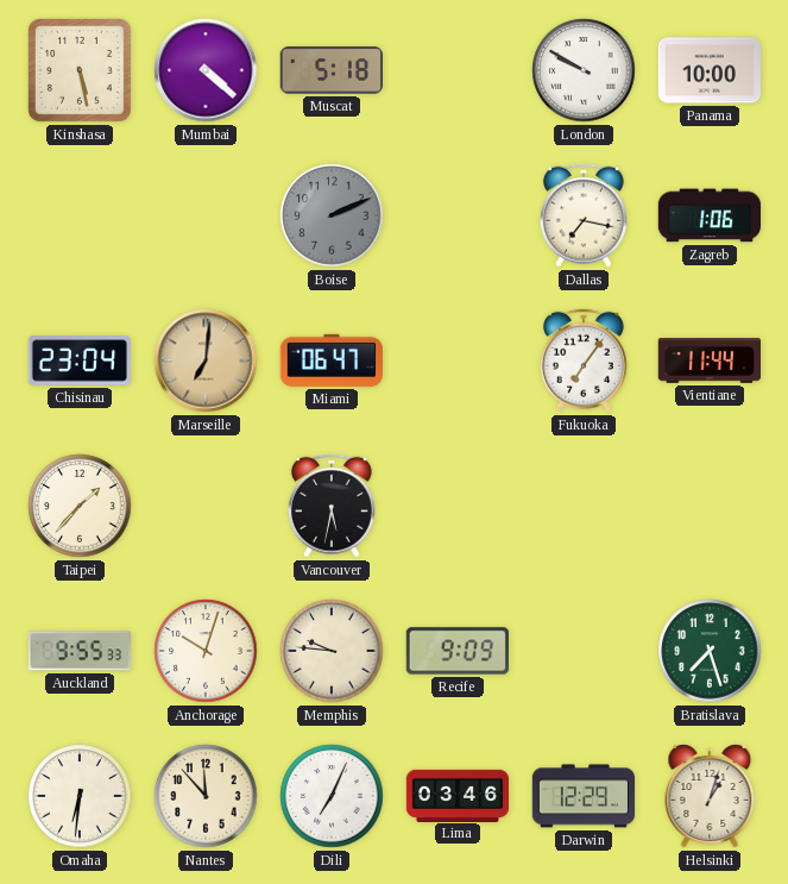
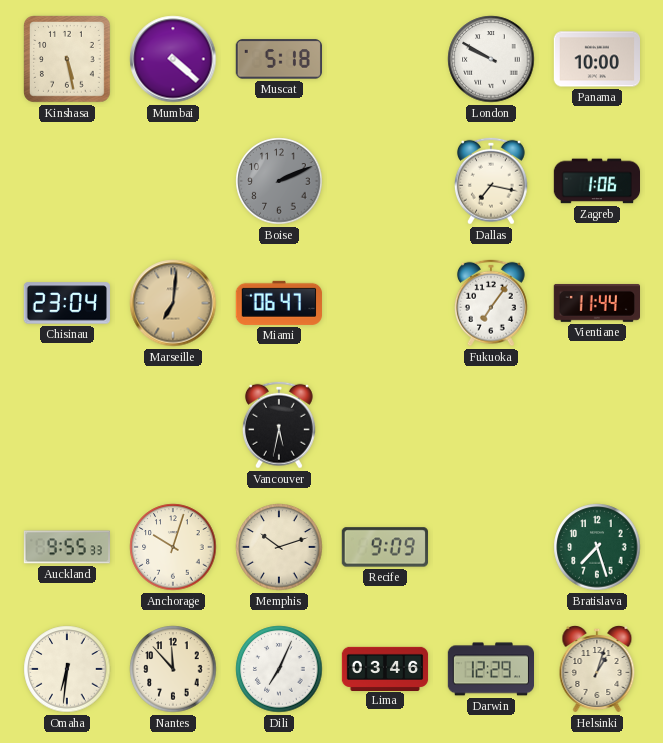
Taipei: 1:37 -> none
Memphis: 9:46 -> 10:12
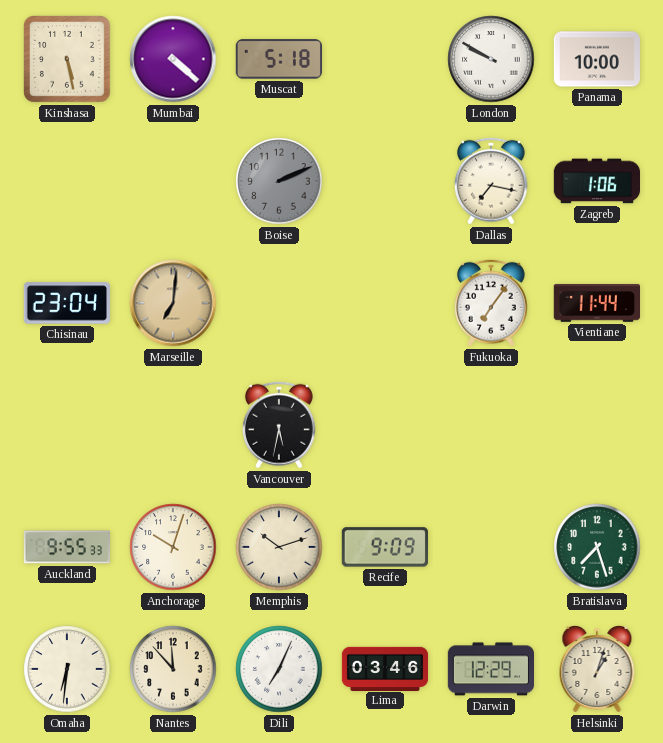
Miami: 06:47 -> none
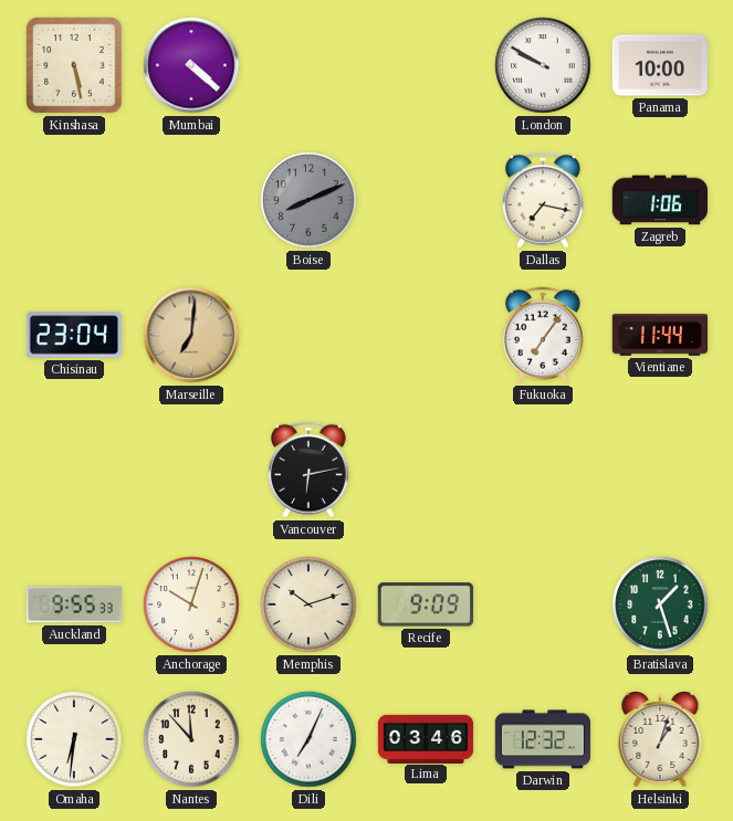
Muscat: 5:18 -> none
Boise: 2:11 -> 8:11
Vancouver: 5:32 -> 6:13
Bratislava: 7:27 -> 1:27
Darwin: 12:29 -> 12:32
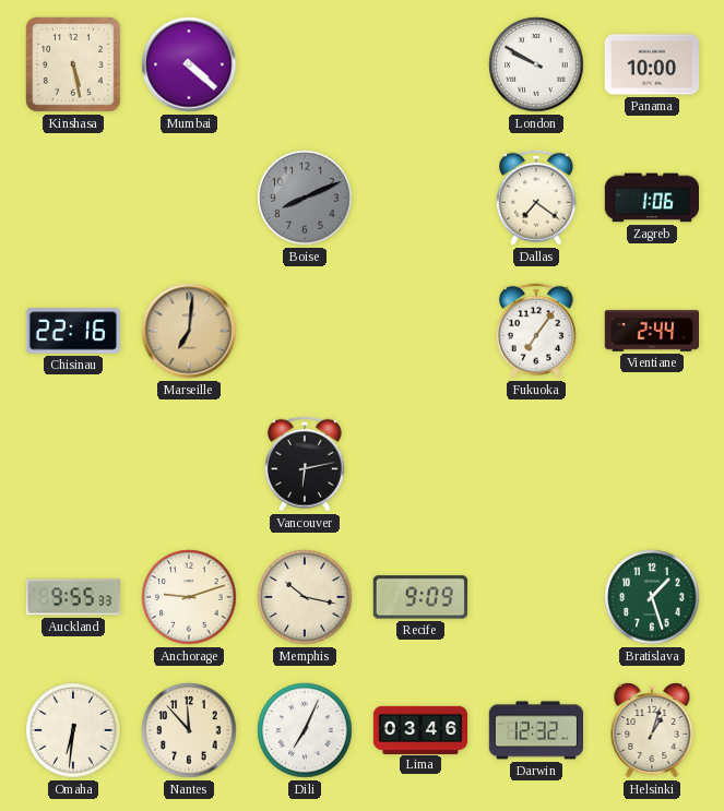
Dallas: 7:17 -> 7:21
Chisinau: 23:04 -> 22:16
Vientiane: 11:44 -> 2:44
Anchorage: 10:03 -> 9:12
Memphis: 10:12 -> 10:17
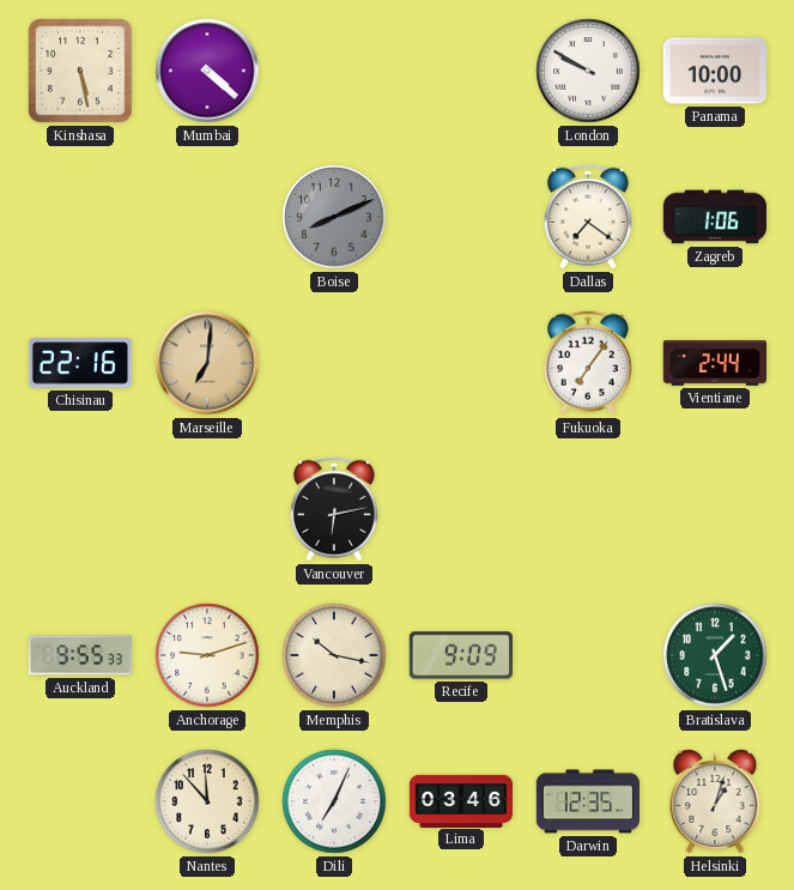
Omaha: 6:31 -> none
Darwin: 12:32 -> 12:35
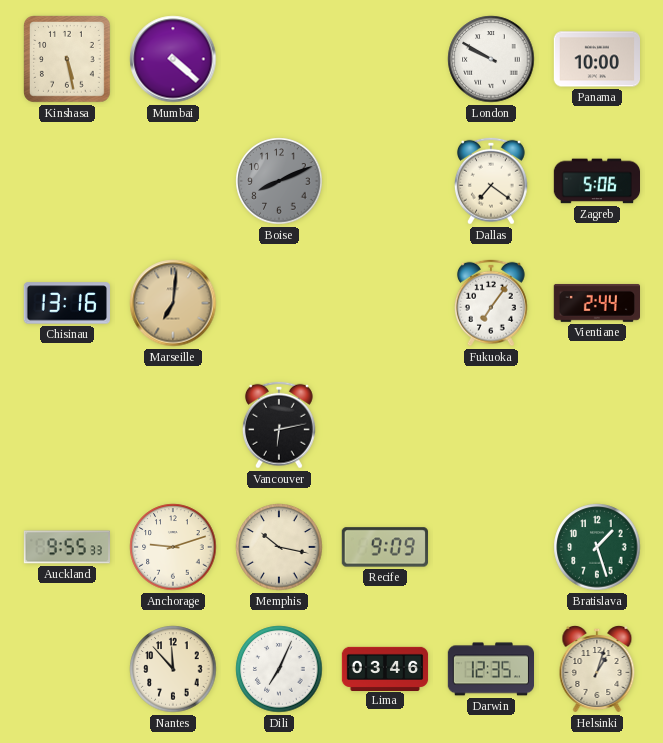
Zagreb: 1:06 -> 5:06
Chisinau: 22:16 -> 13:16
